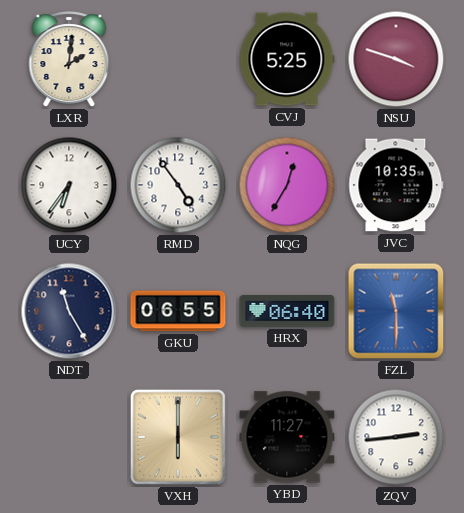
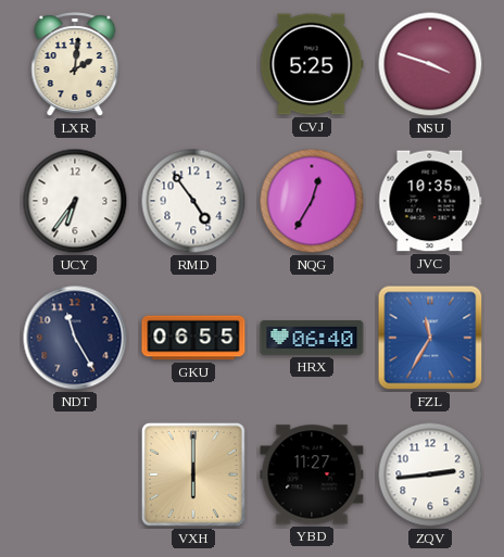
FZL: 11:30 -> 11:35
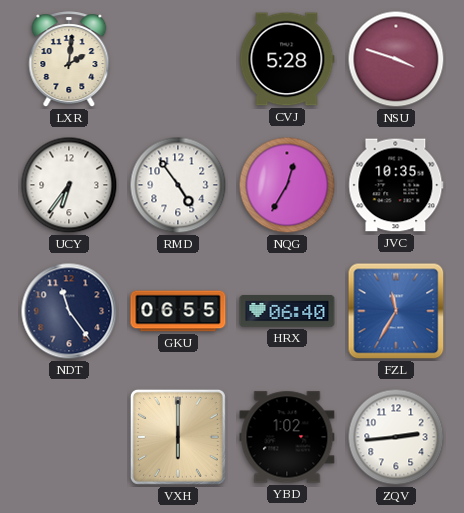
CVJ: 5:25 -> 5:28
NDT: 11:25 -> 11:24
YBD: 11:27 -> 1:02
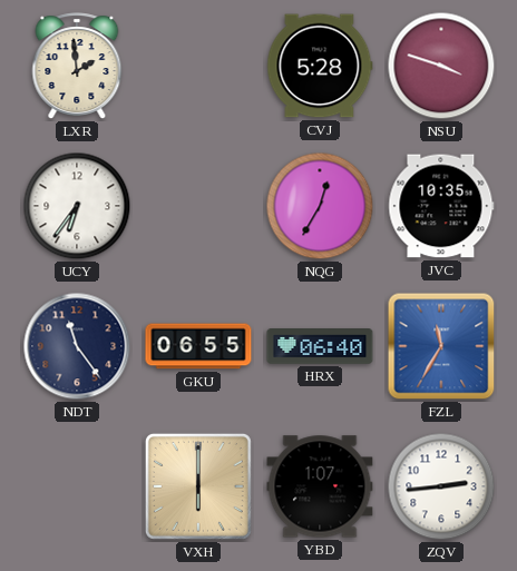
LXR: 2:01 -> 1:59
RMD: 4:54 -> none
YBD: 1:02 -> 1:07
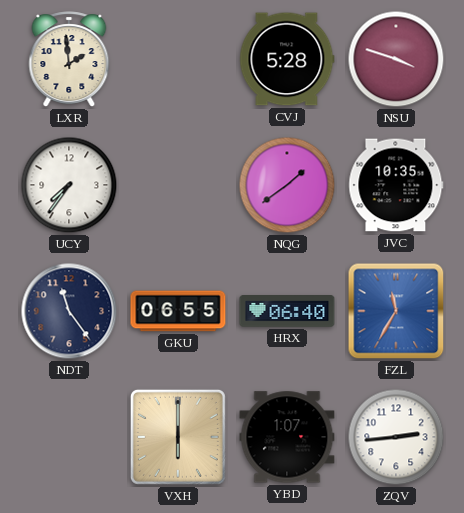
UCY: 6:36 -> 7:36
NQG: 12:35 -> 1:39
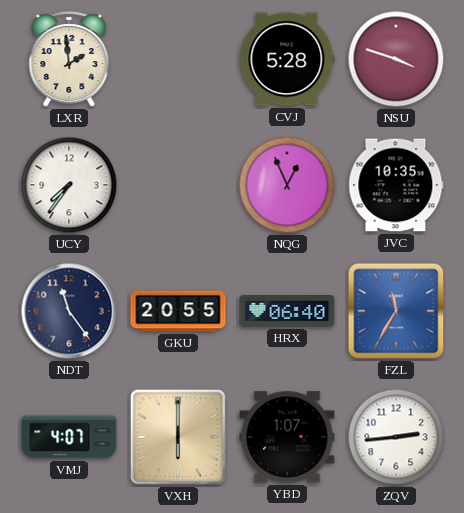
NQG: 1:39 -> 12:56
GKU: 06:55 -> 20:55
VMJ: none -> 4:07
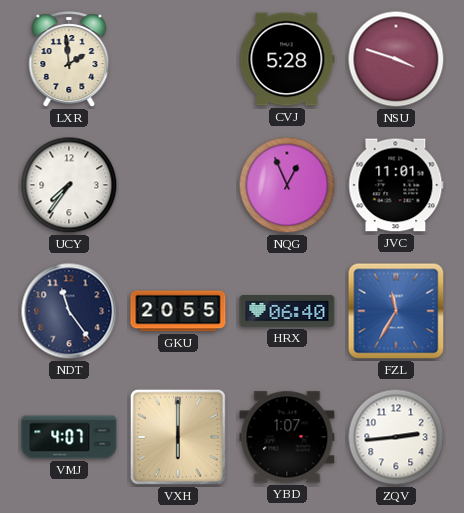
JVC: 10:35 -> 11:01
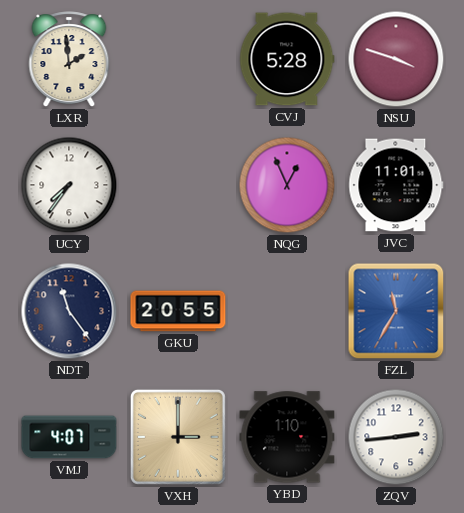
HRX: 06:40 -> none
VXH: 6:00 -> 3:00
YBD: 1:07 -> 1:10
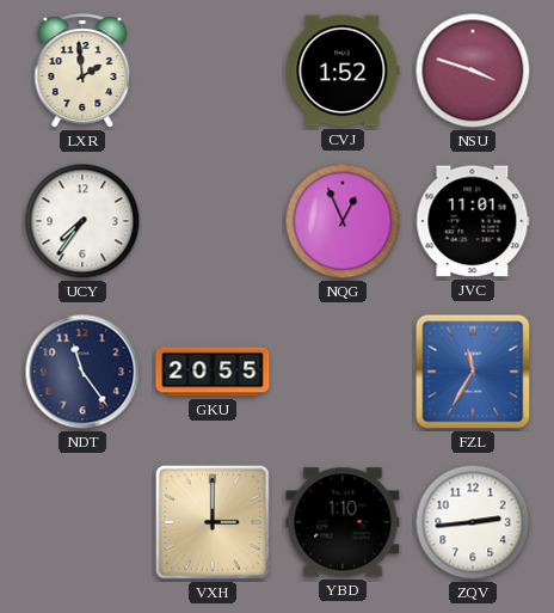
CVJ: 5:28 -> 1:52
VMJ: 4:07 -> none
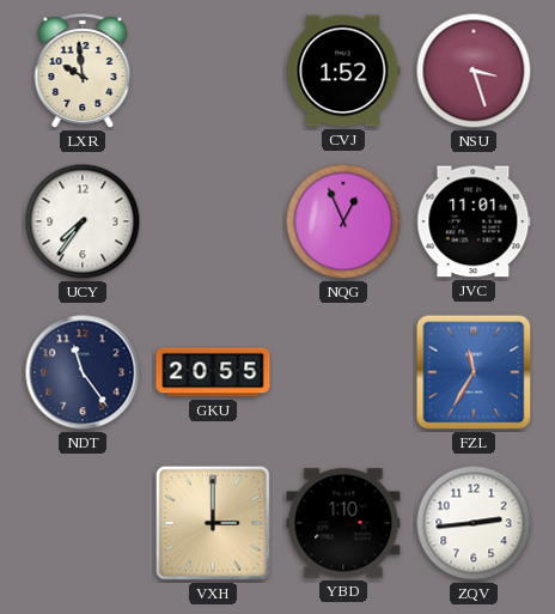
LXR: 1:59 -> 9:59
NSU: 3:48 -> 3:27
